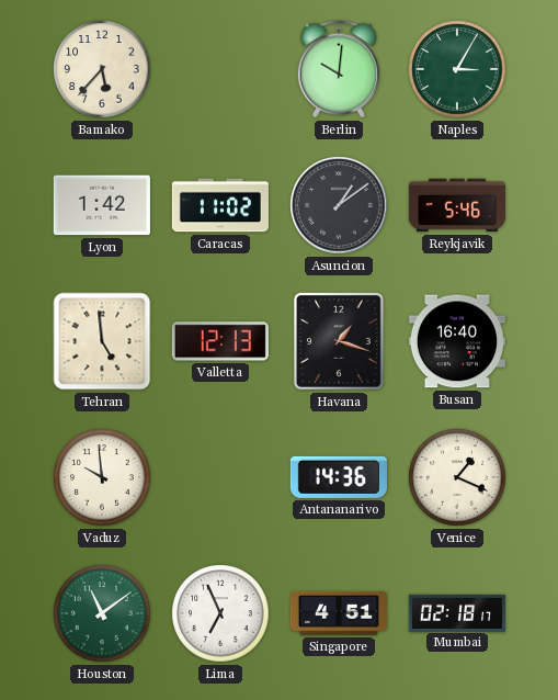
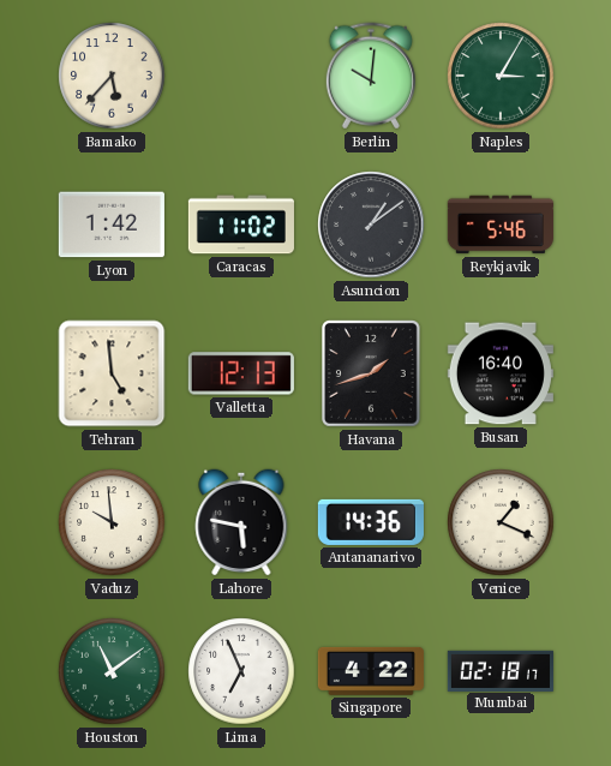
Havana: 1:18 -> 1:42
Lahore: none -> 5:47
Singapore: 4:51 -> 4:22
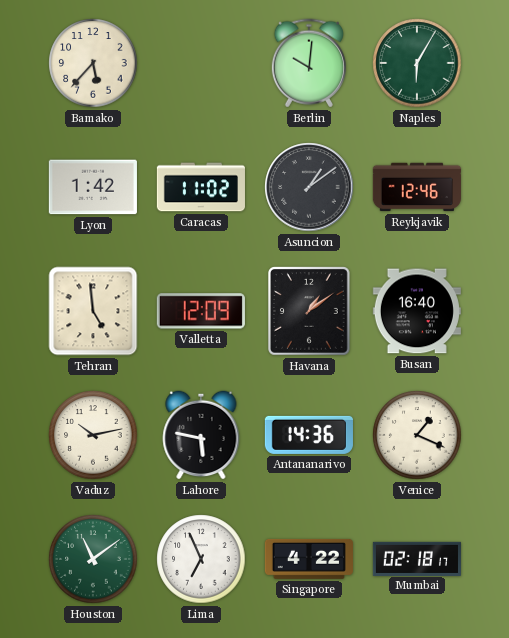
Naples: 3:05 -> 6:05
Reykjavik: 5:46 -> 12:46
Valletta: 12:13 -> 12:09
Havana: 1:42 -> 1:09
Vaduz: 9:59 -> 10:13
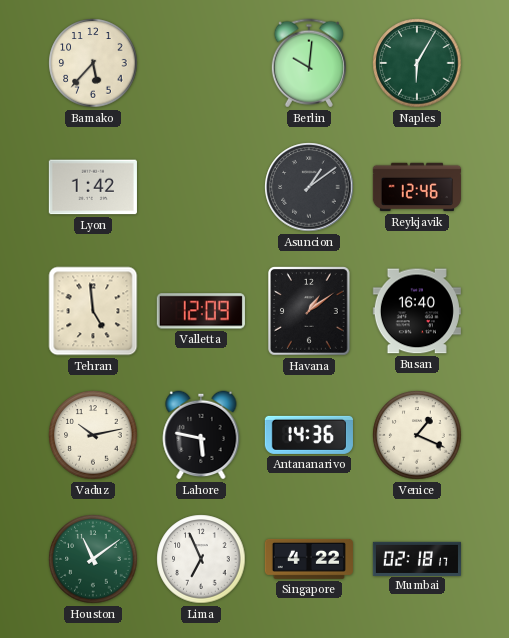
Caracas: 11:02 -> none
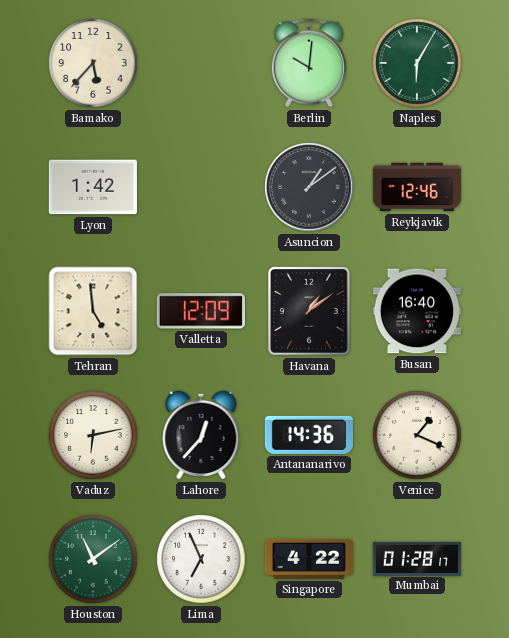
Vaduz: 10:13 -> 6:13
Lahore: 5:47 -> 12:37
Mumbai: 02:18 -> 01:28
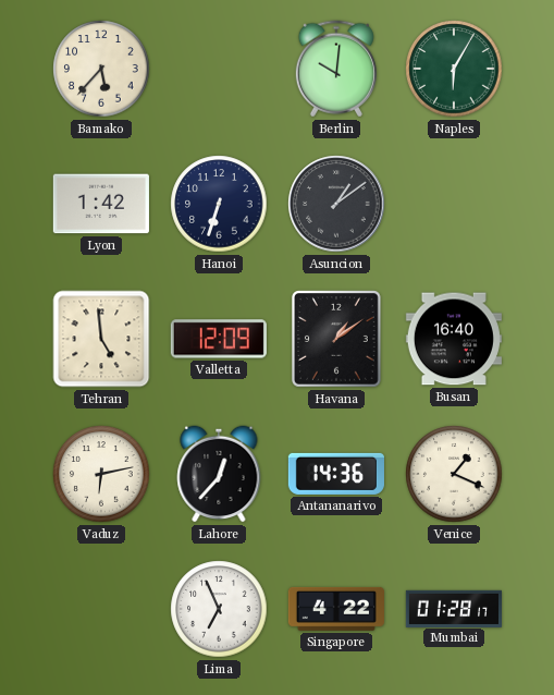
Hanoi: none -> 6:33
Reykjavik: 12:46 -> none
Houston: 11:09 -> none
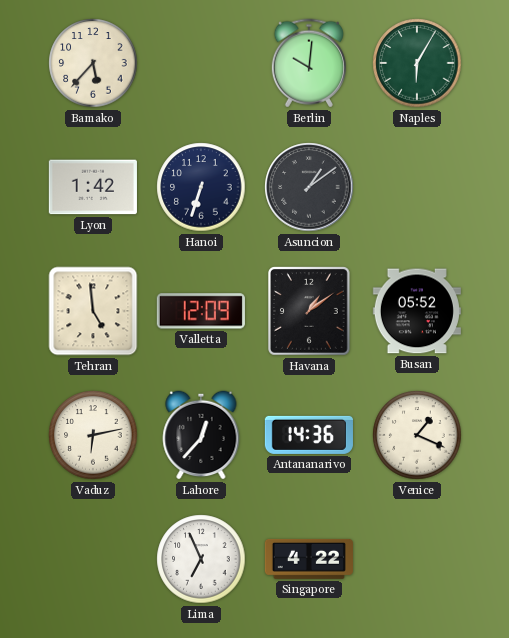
Busan: 16:40 -> 05:52
Mumbai: 01:28 -> none
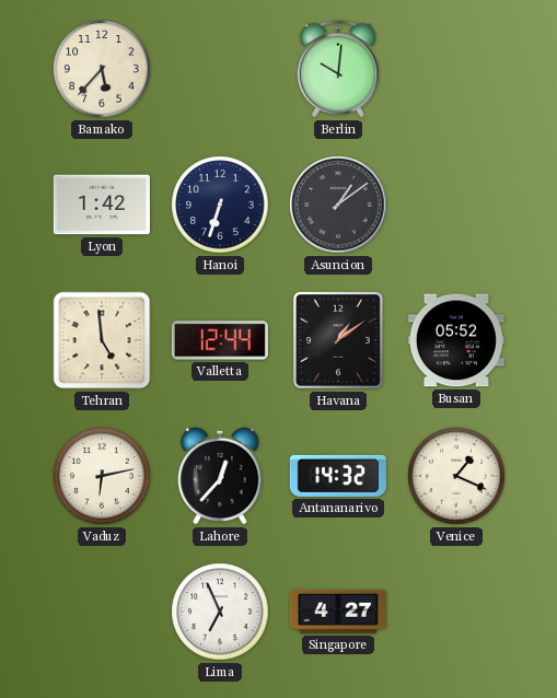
Naples: 6:05 -> none
Valletta: 12:09 -> 12:44
Antananarivo: 14:36 -> 14:32
Singapore: 4:22 -> 4:27
